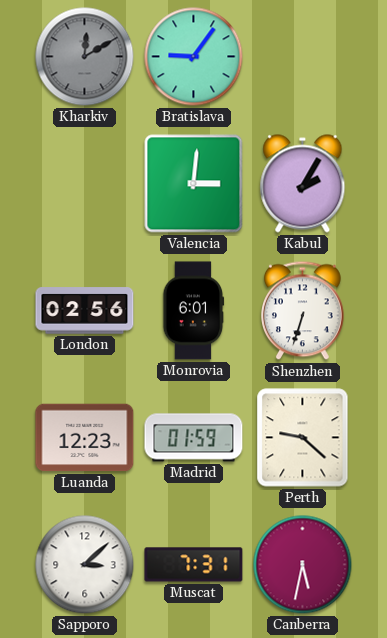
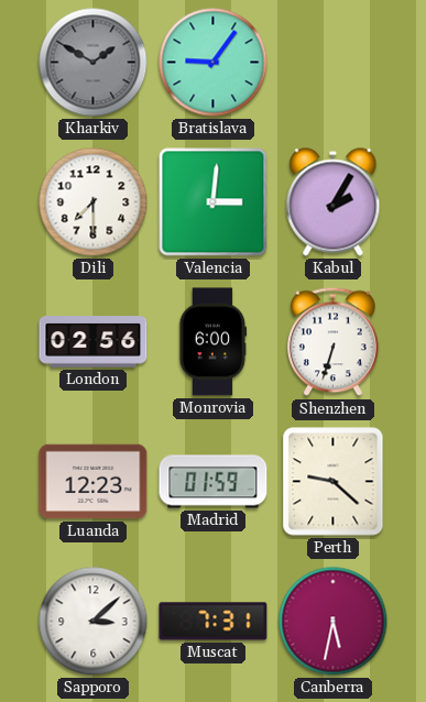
Kharkiv: 12:10 -> 1:50
Dili: none -> 7:30
Monrovia: 6:01 -> 6:00
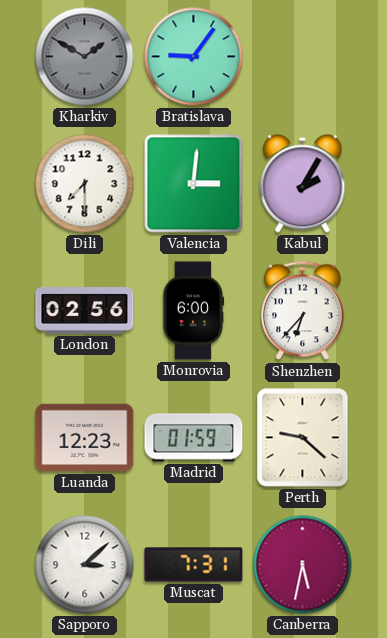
Shenzhen: 6:33 -> 6:37
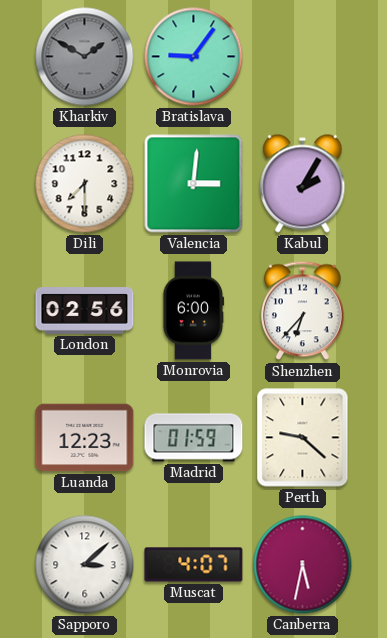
Muscat: 7:31 -> 4:07
